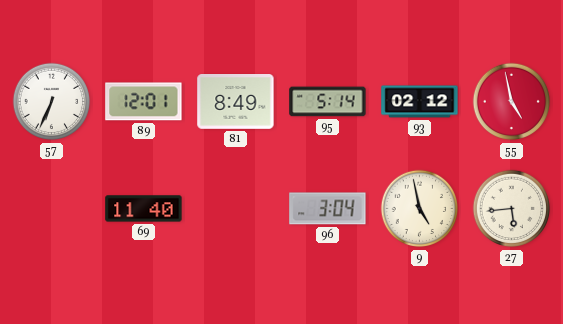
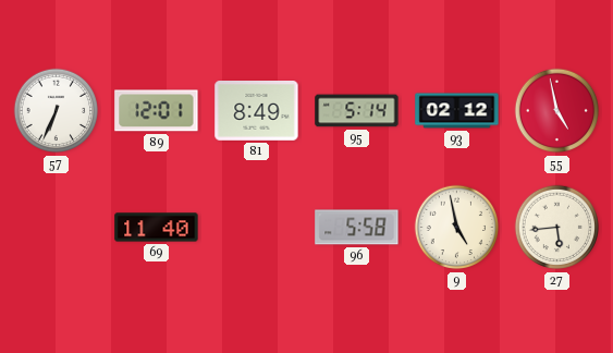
96: 3:04 -> 5:58
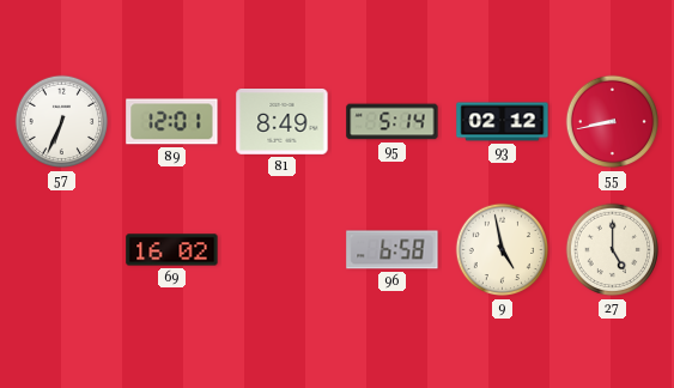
55: 4:58 -> 8:43
69: 11:40 -> 16:02
96: 5:58 -> 6:58
27: 5:44 -> 5:00
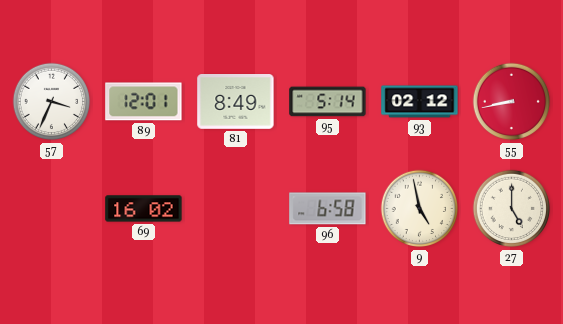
57: 6:34 -> 3:34
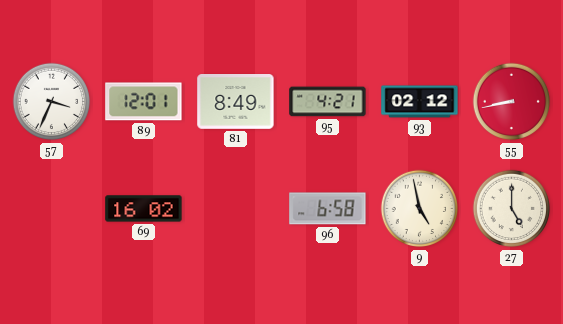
95: 5:14 -> 4:21
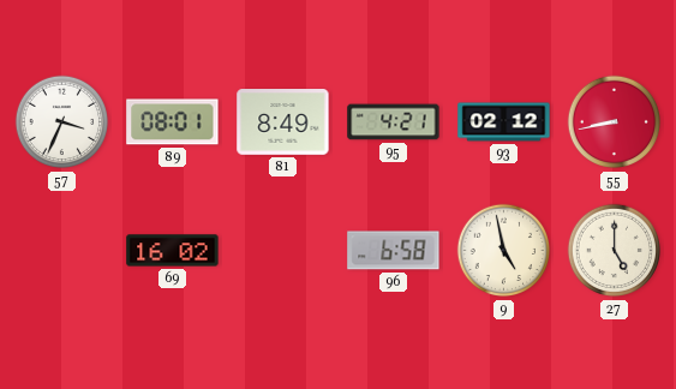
89: 12:01 -> 08:01
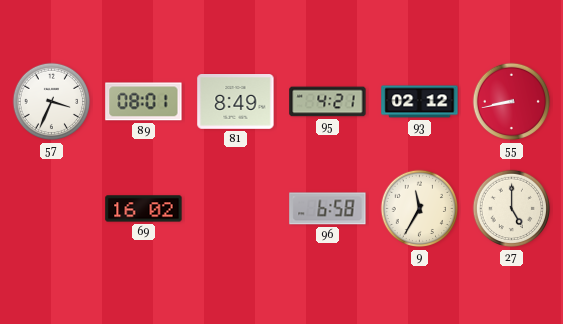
9: 4:58 -> 11:35
